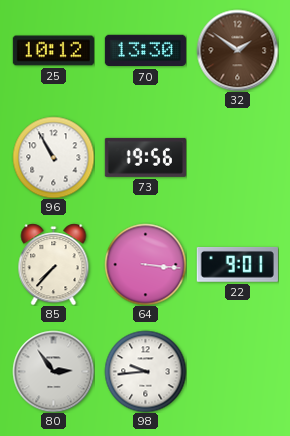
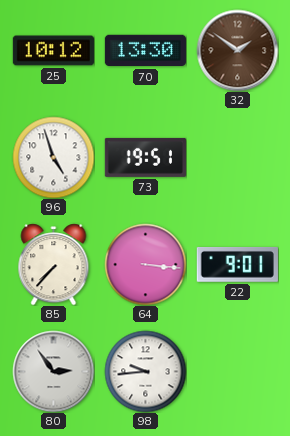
96: 10:55 -> 4:57
73: 19:56 -> 19:51
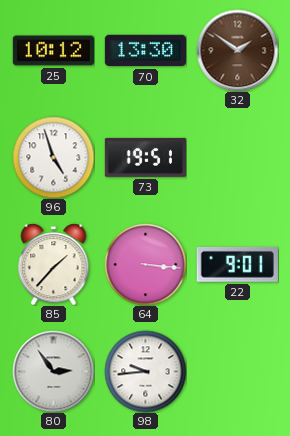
85: 7:37 -> 1:37
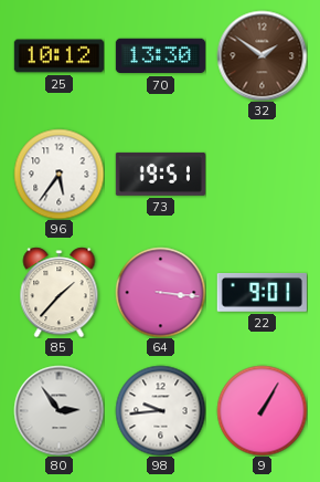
96: 4:57 -> 5:36
9: none -> 1:05
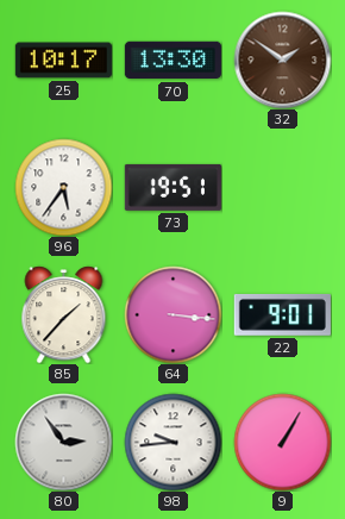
25: 10:12 -> 10:17
